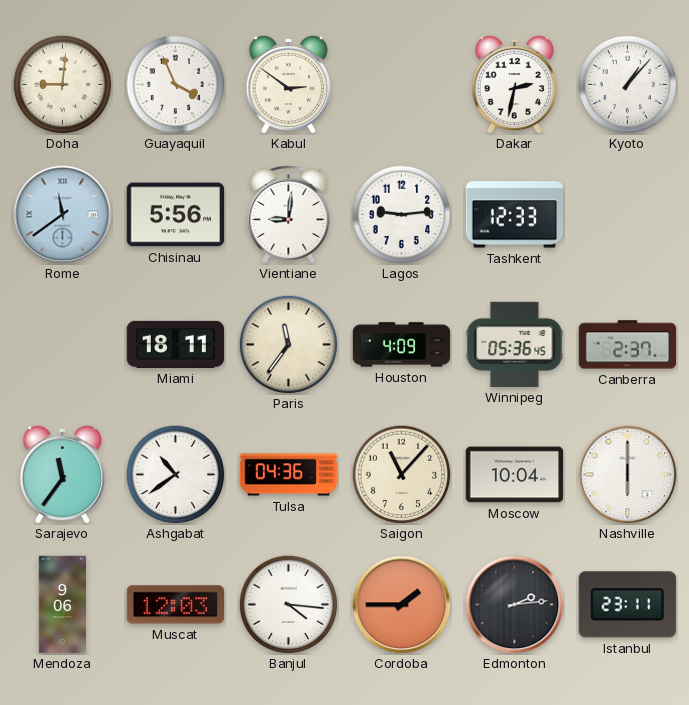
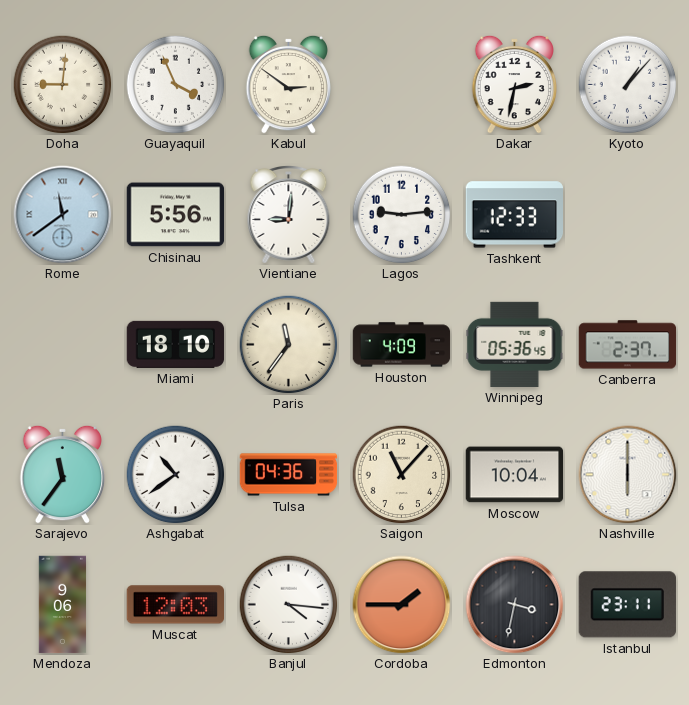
Miami: 18:11 -> 18:10
Edmonton: 2:14 -> 3:32
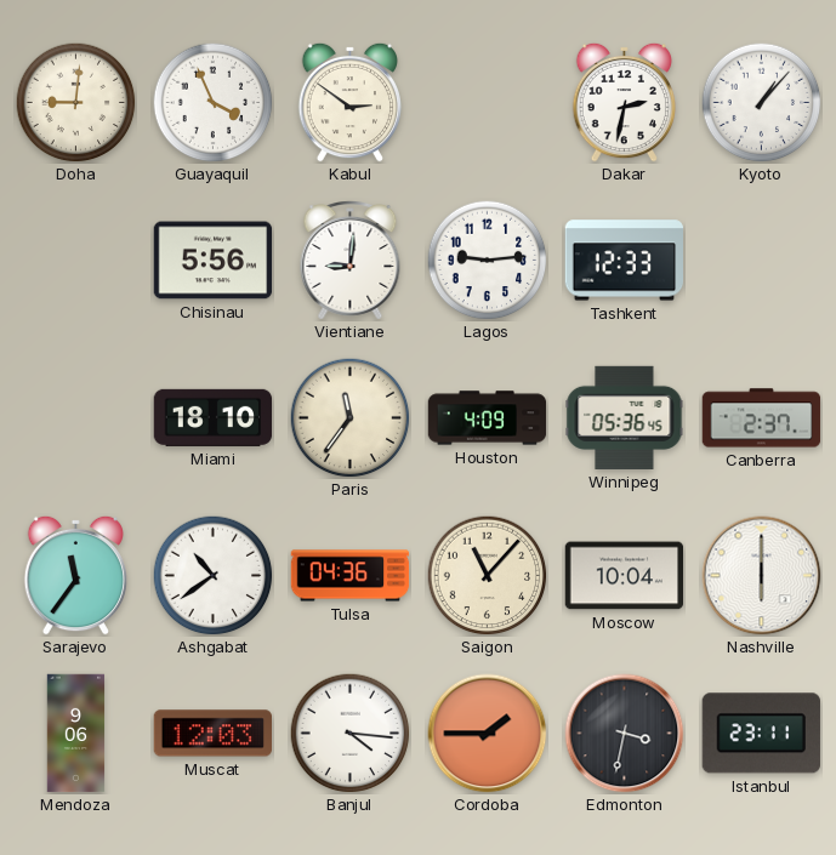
Rome: 11:39 -> none
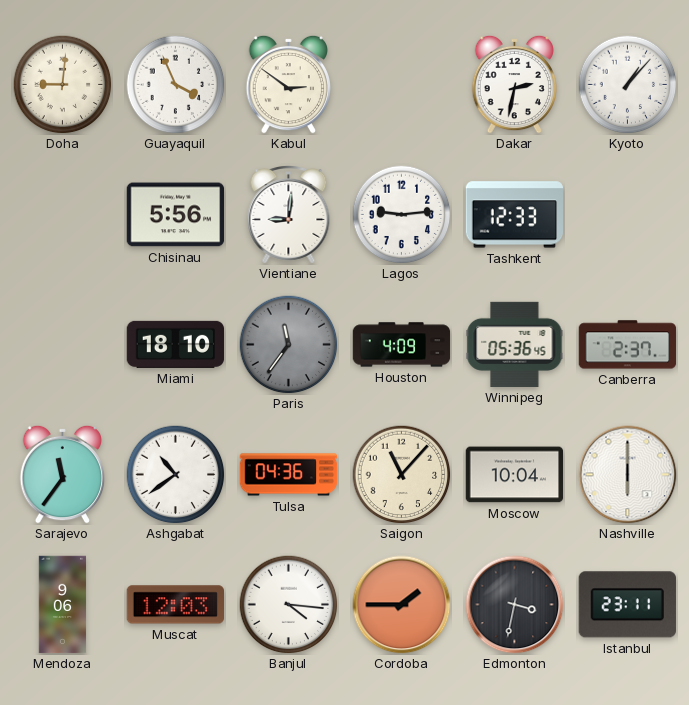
Paris dial: cream -> grey
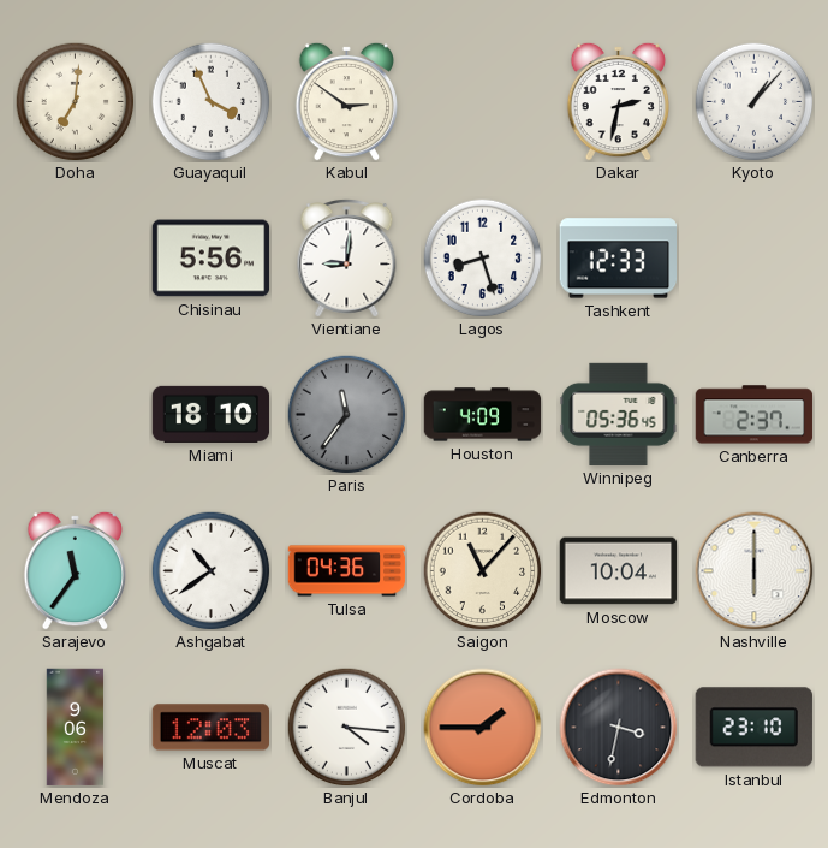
Doha: 9:01 -> 7:01
Lagos: 9:14 -> 8:27
Istanbul: 23:11 -> 23:10
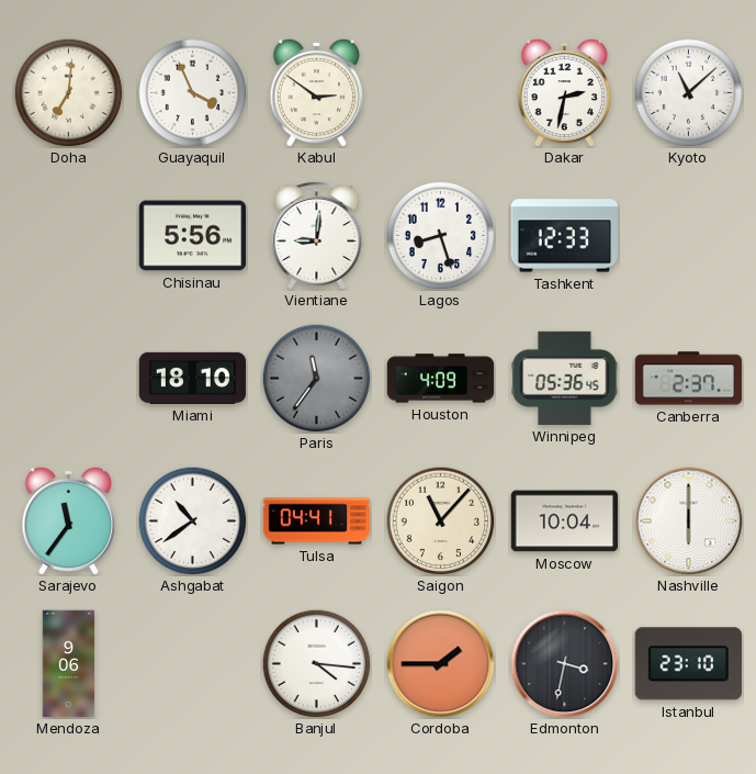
Kyoto: 1:07 -> 11:08
Tulsa: 04:36 -> 04:41
Muscat: 12:03 -> none
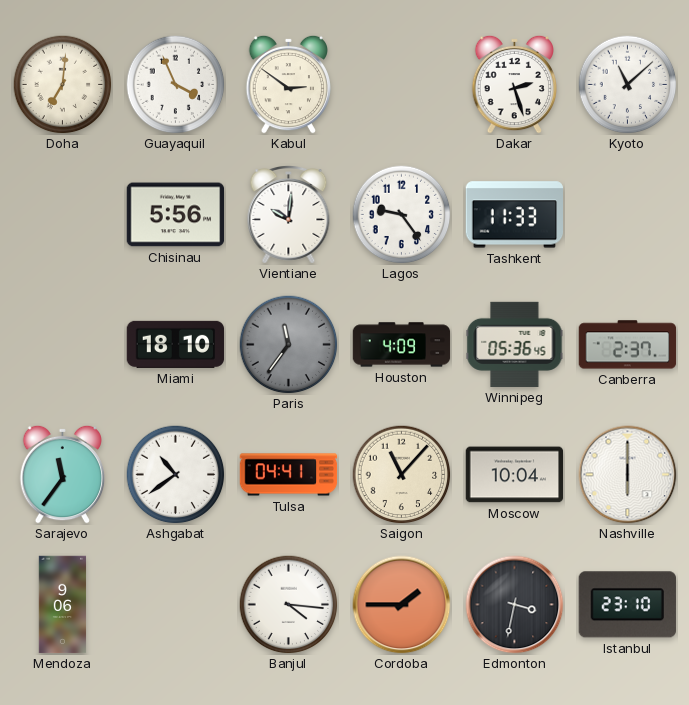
Dakar: 2:32 -> 2:27
Vientiane: 9:01 -> 10:01
Lagos: 8:27 -> 9:24
Tashkent: 12:33 -> 11:33
